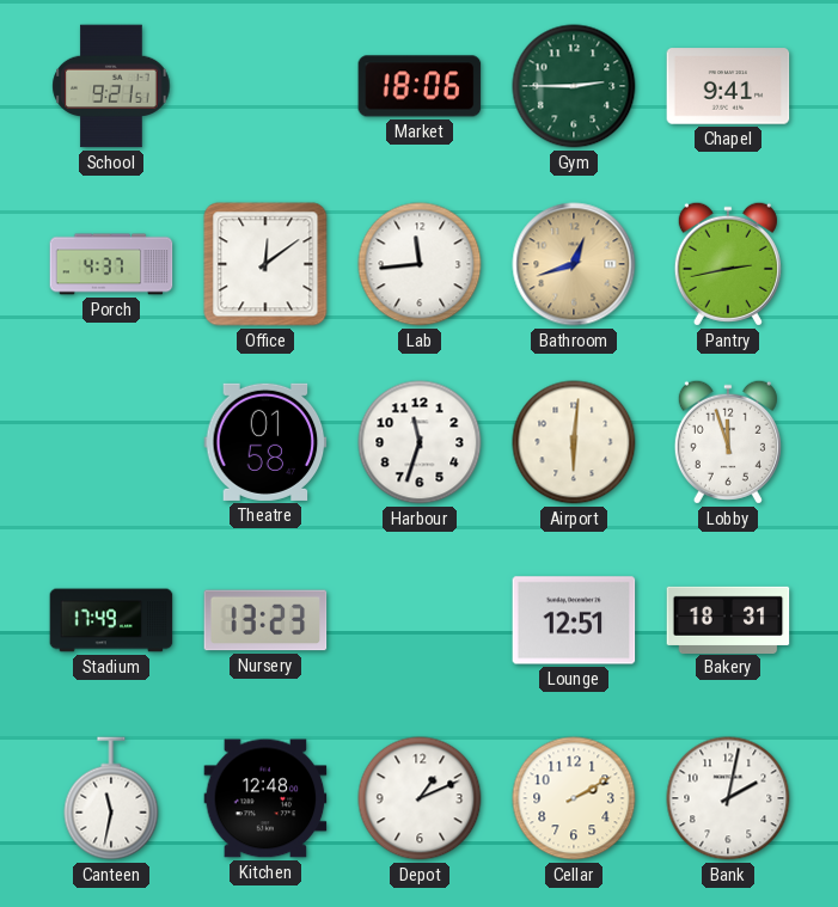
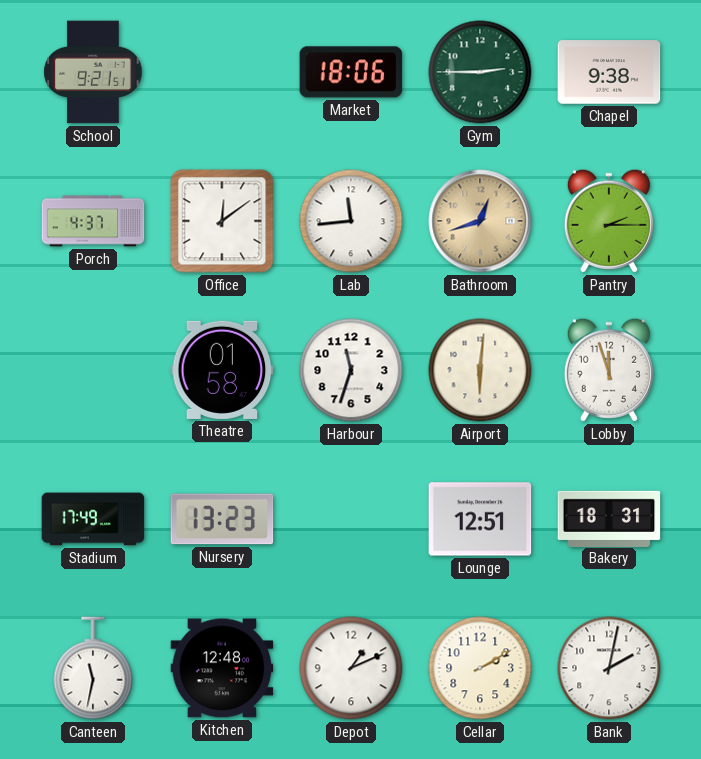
Chapel: 9:41 -> 9:38
Pantry: 2:43 -> 2:15
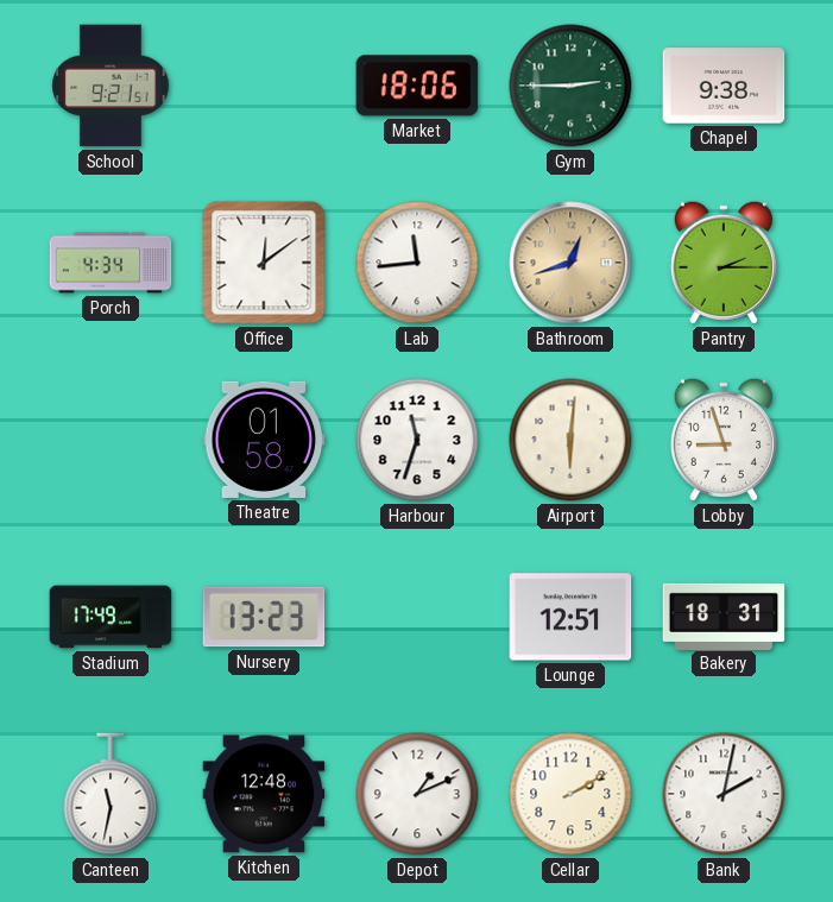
Porch: 4:37 -> 4:34
Lobby: 11:57 -> 8:57
